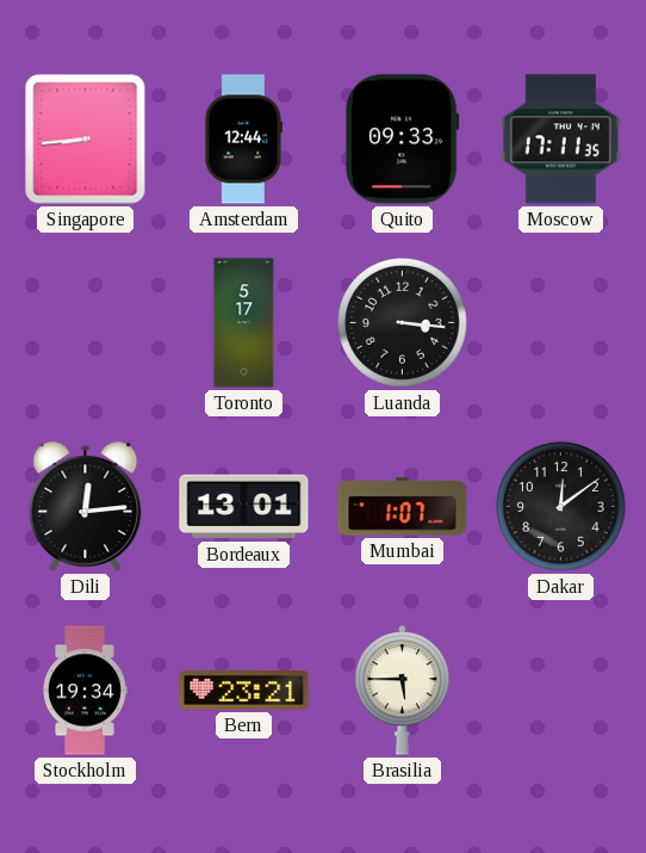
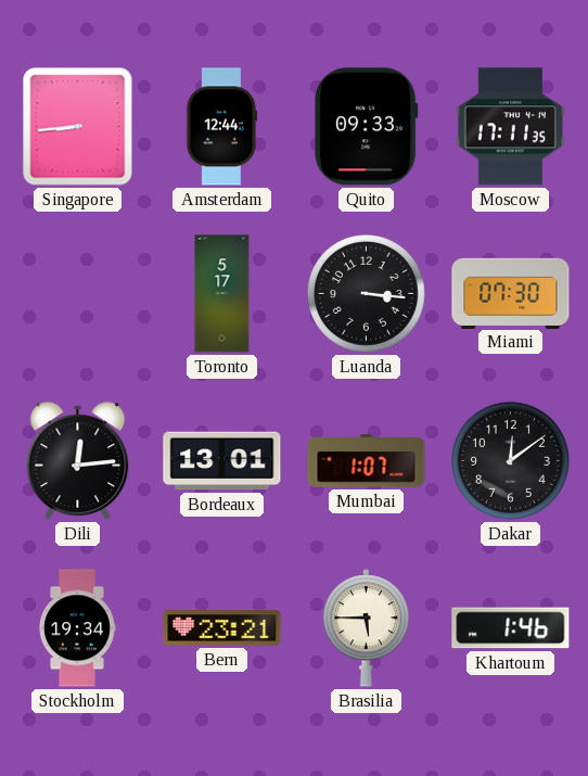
Miami: none -> 07:30
Khartoum: none -> 1:46
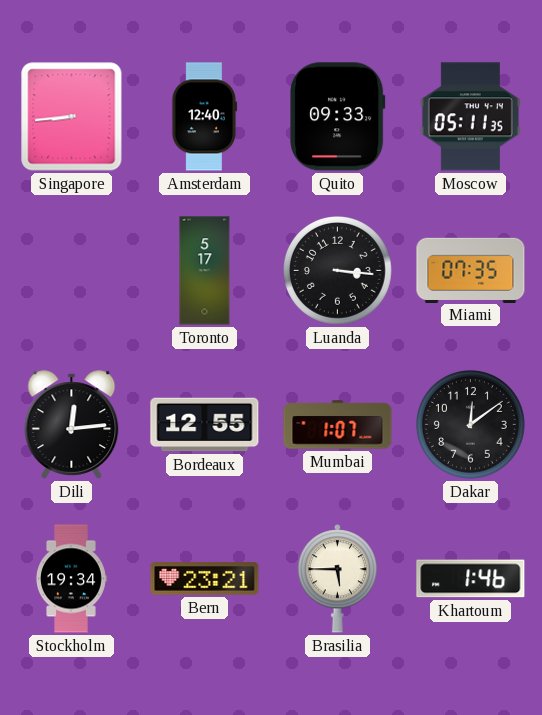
Amsterdam: 12:44 -> 12:40
Moscow: 17:11 -> 05:11
Miami: 07:30 -> 07:35
Bordeaux: 13:01 -> 12:55
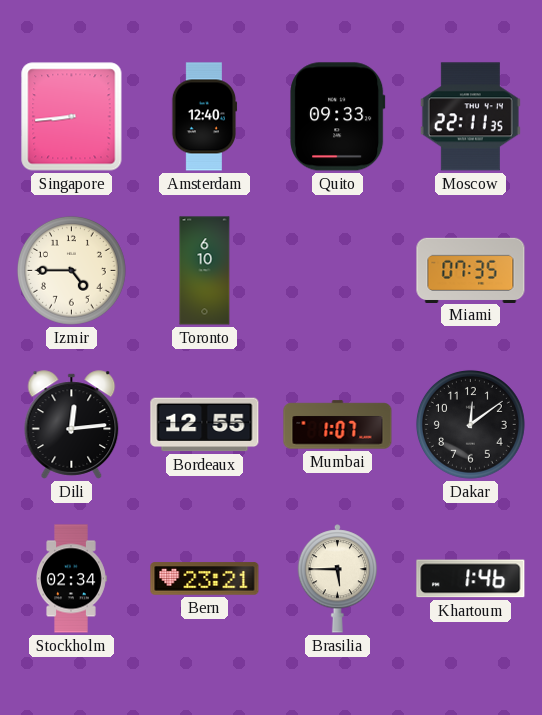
Moscow: 05:11 -> 22:11
Izmir: none -> 4:45
Toronto: 5:17 -> 6:10
Luanda: 3:16 -> none
Stockholm: 19:34 -> 02:34
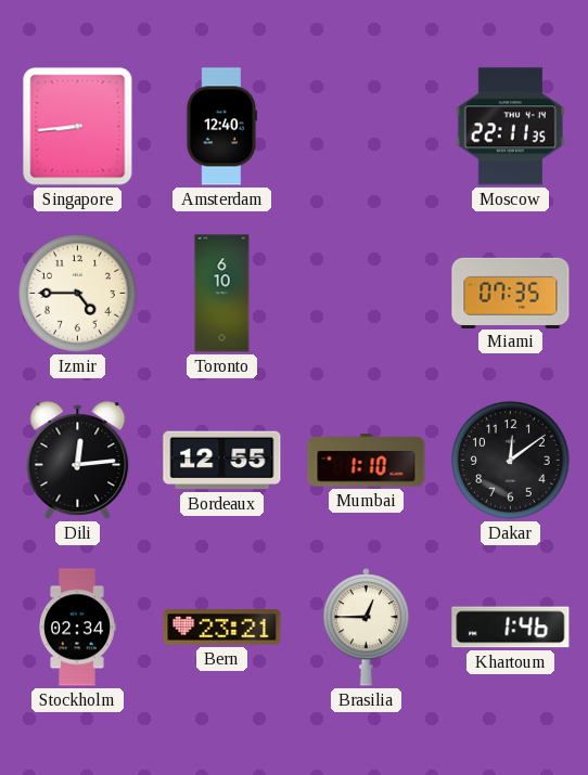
Quito: 09:33 -> none
Mumbai: 1:07 -> 1:10
Brasilia: 5:45 -> 12:45
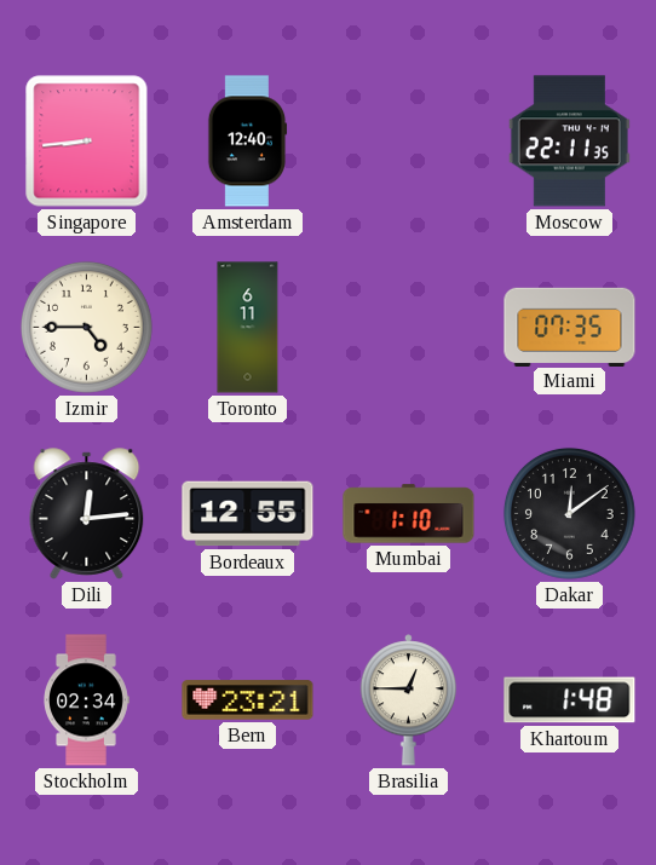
Toronto: 6:10 -> 6:11
Khartoum: 1:46 -> 1:48
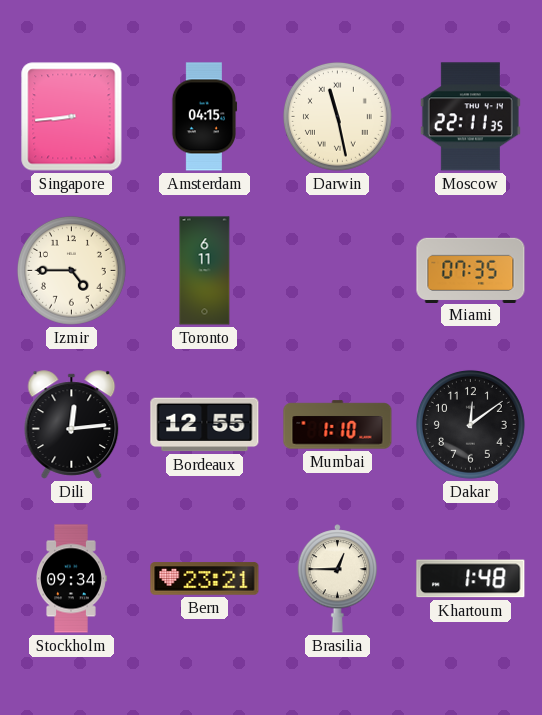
Amsterdam: 12:40 -> 04:15
Darwin: none -> 11:28
Stockholm: 02:34 -> 09:34
